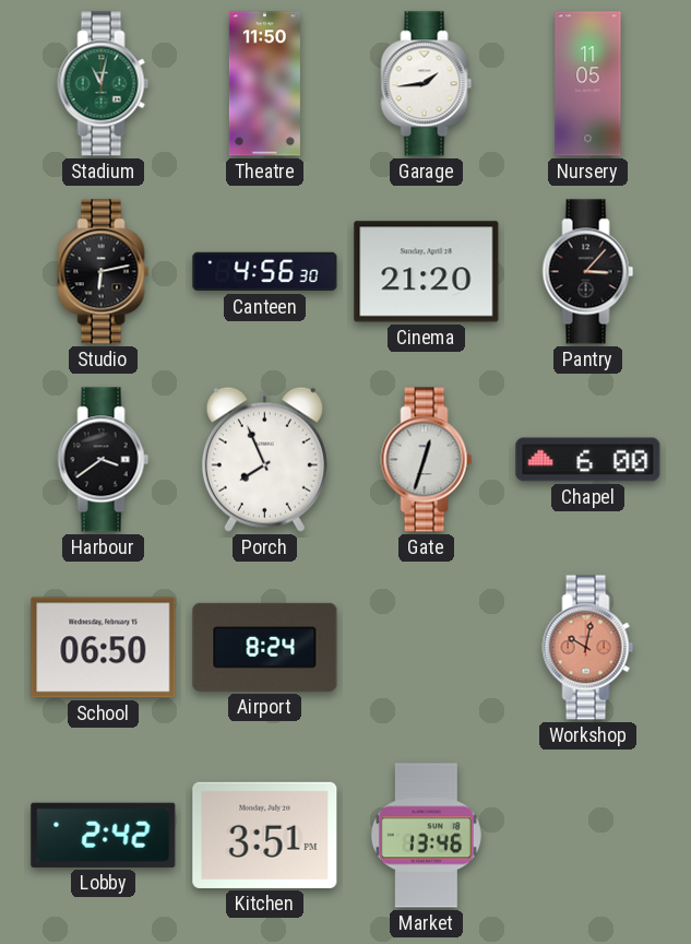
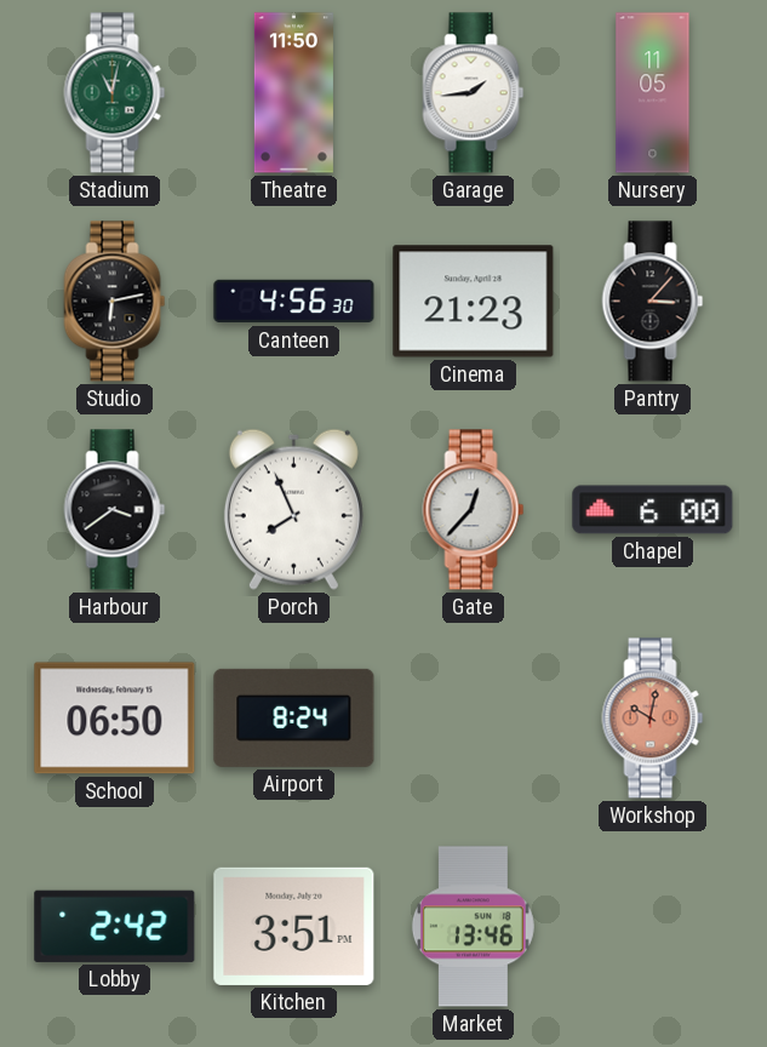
Cinema: 21:20 -> 21:23
Gate: 12:33 -> 12:37
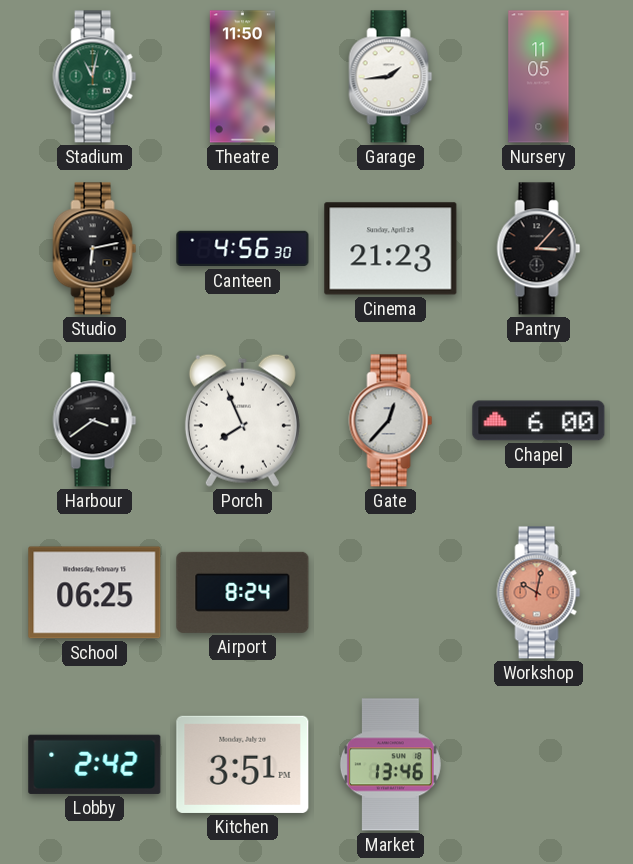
School: 06:50 -> 06:25
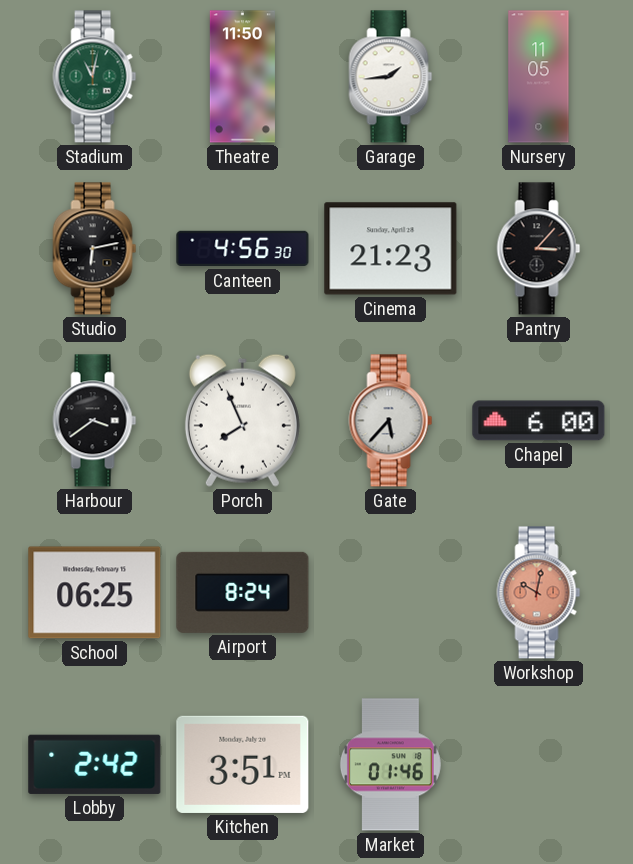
Gate: 12:37 -> 5:37
Market: 13:46 -> 01:46
